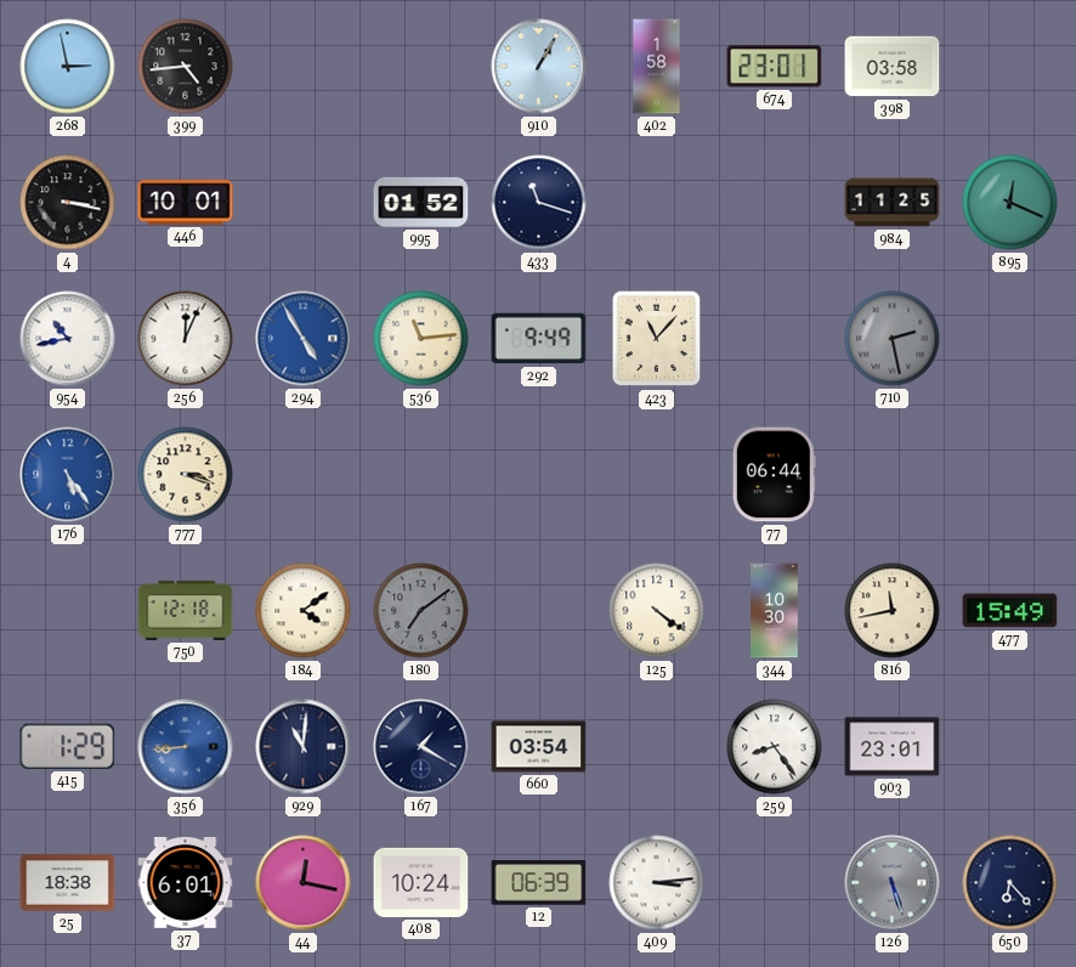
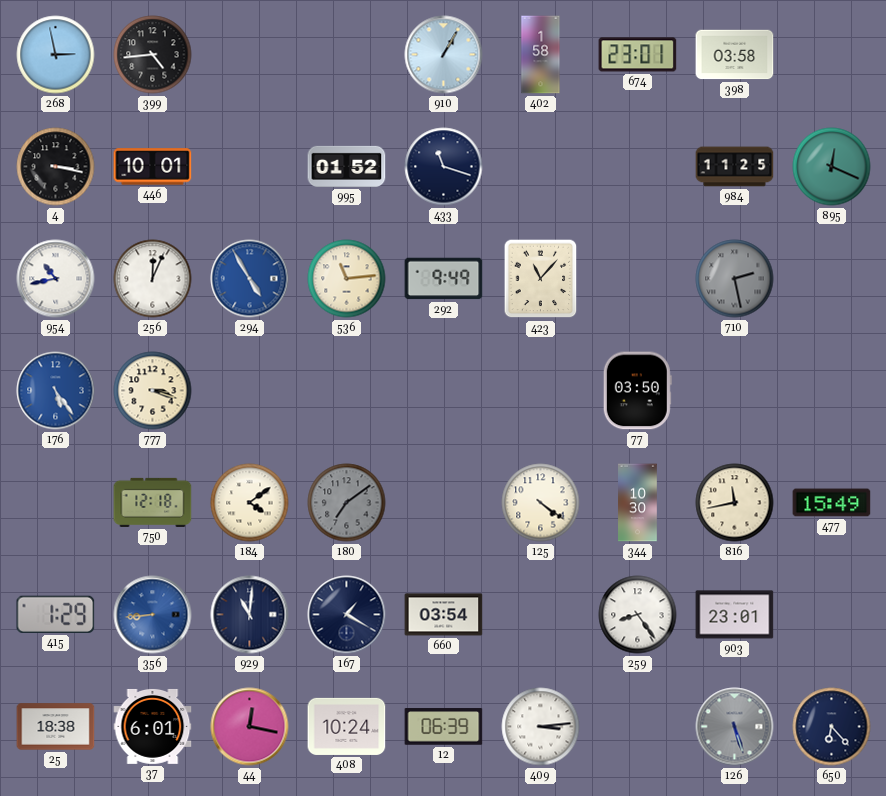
77: 06:44 -> 03:50
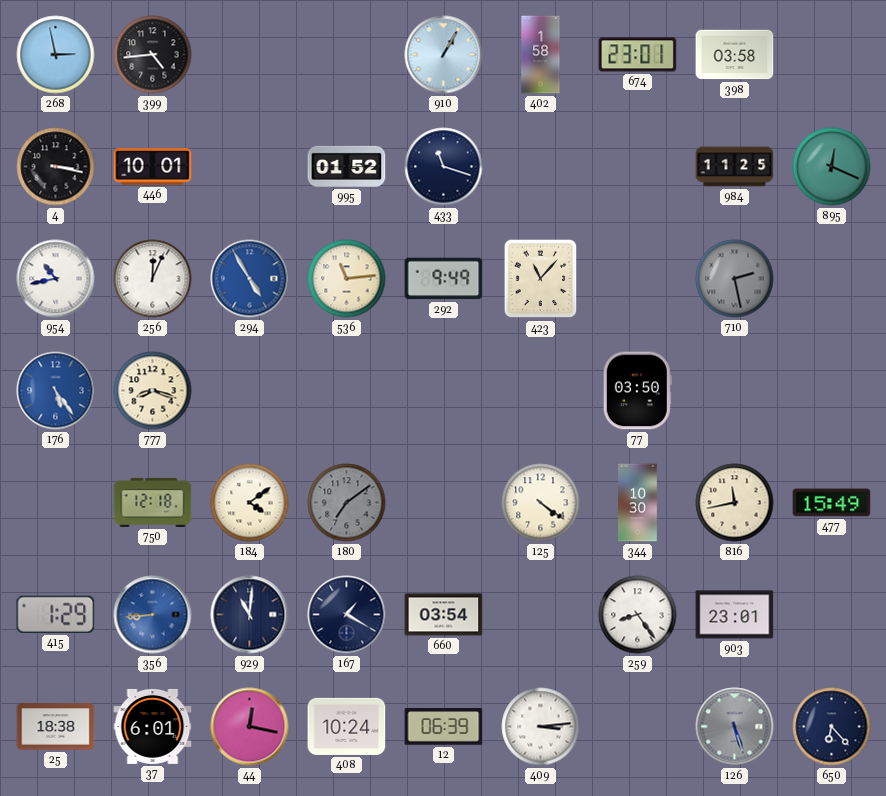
777: 3:18 -> 8:18
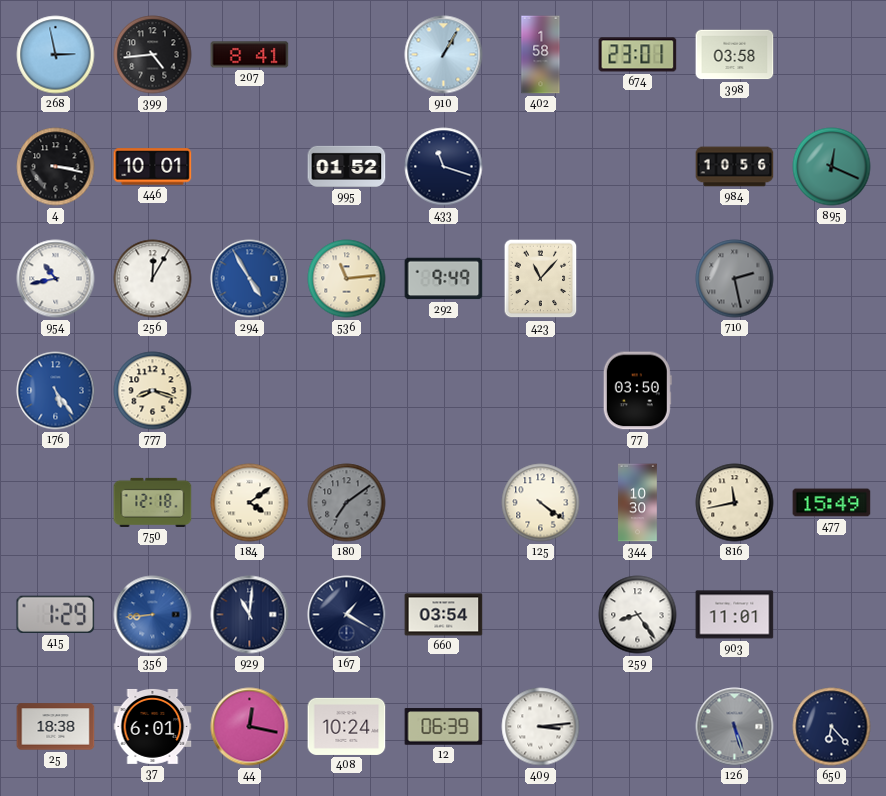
207: none -> 8:41
984: 11:25 -> 10:56
256: 12:04 -> 12:05
903: 23:01 -> 11:01
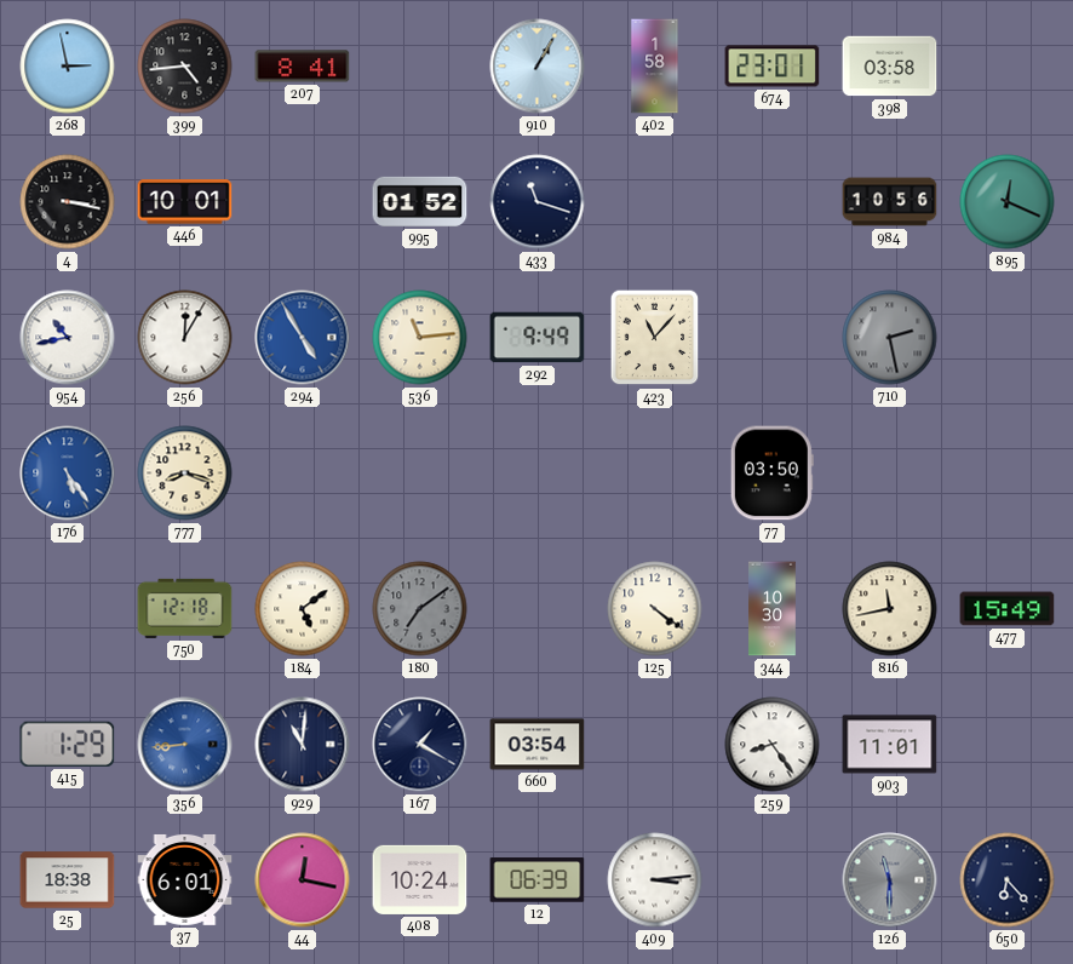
184: 4:09 -> 5:09
126: 5:27 -> 11:30
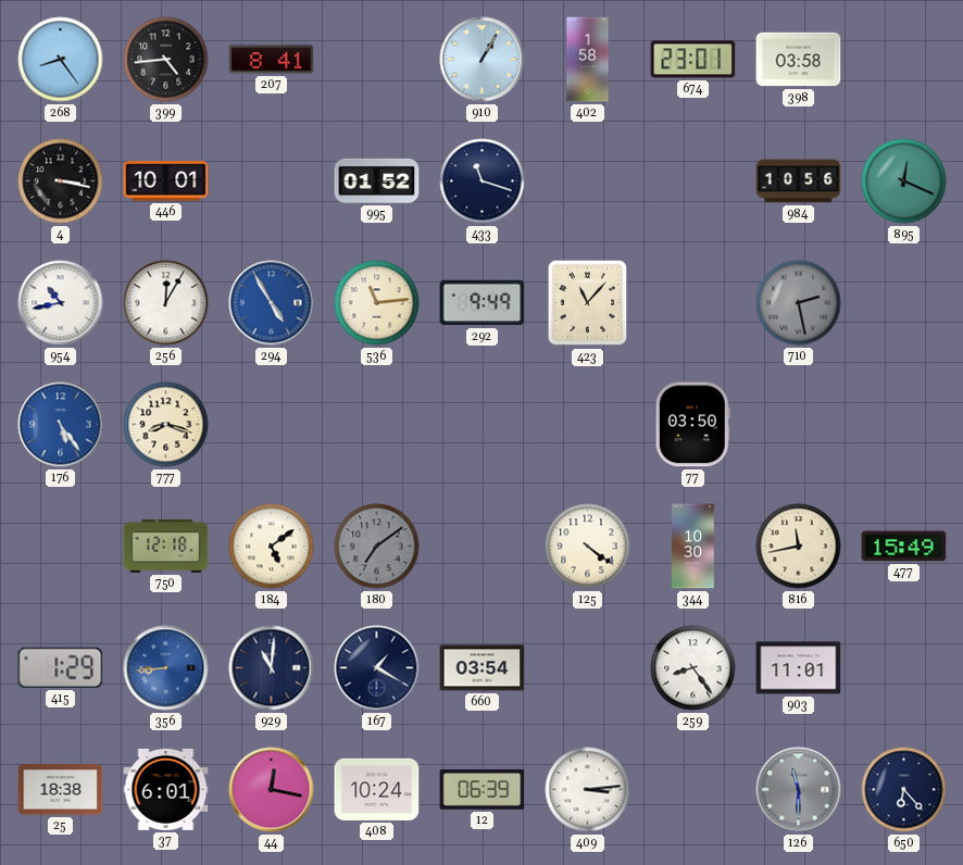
268: 2:58 -> 8:24
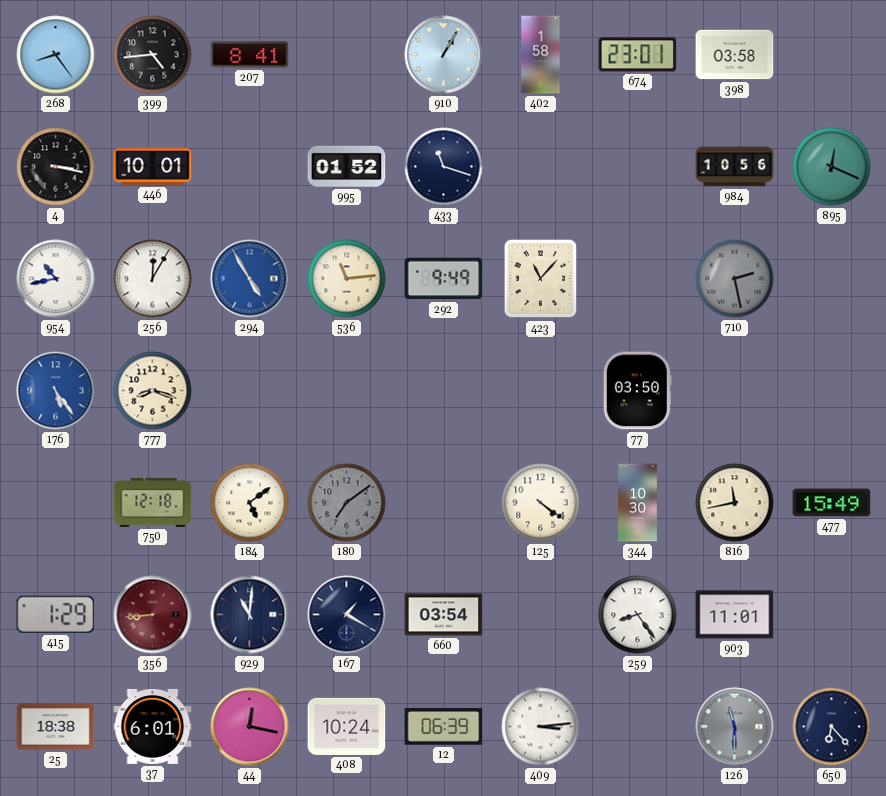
356 dial: blue -> burgundy
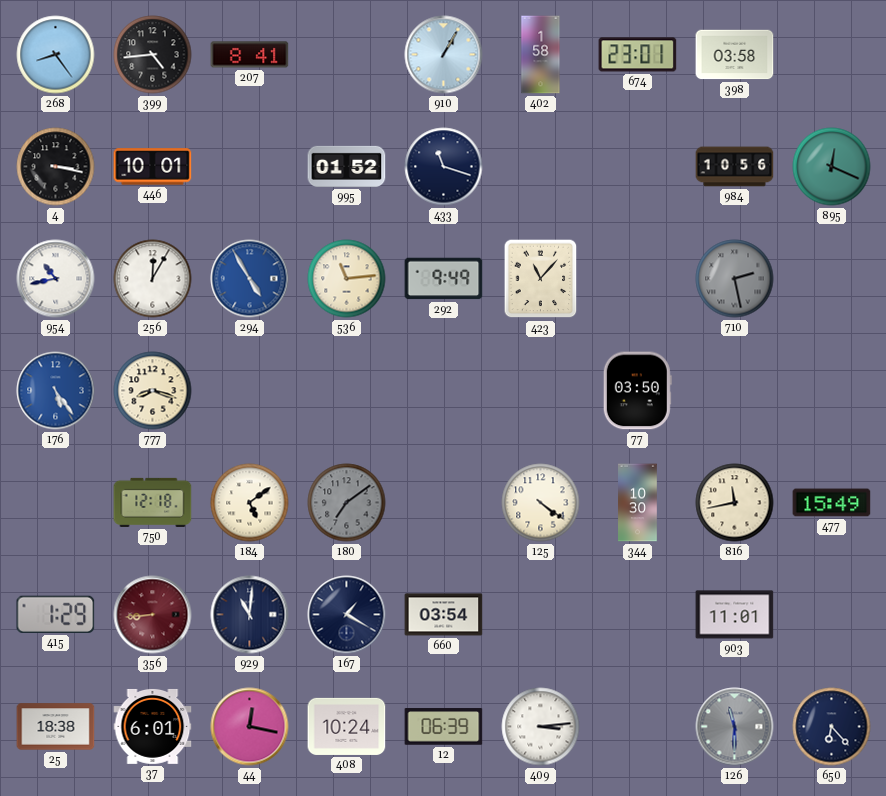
259: 8:24 -> none
